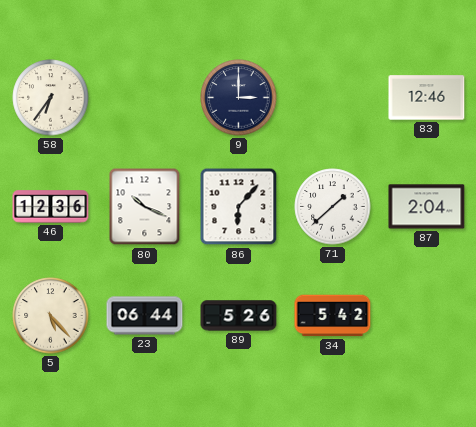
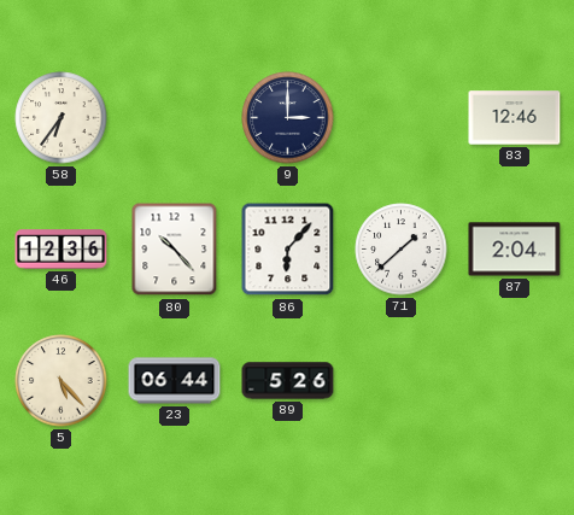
80: 10:19 -> 10:23
34: 5:42 -> none
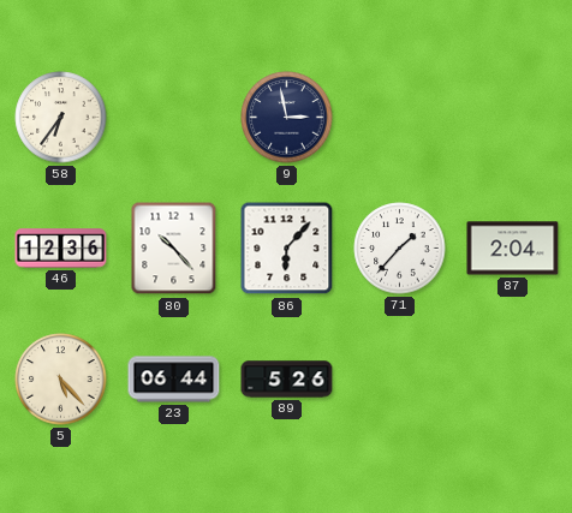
9: 3:00 -> 2:58
83: 12:46 -> none
71: 1:38 -> 1:37
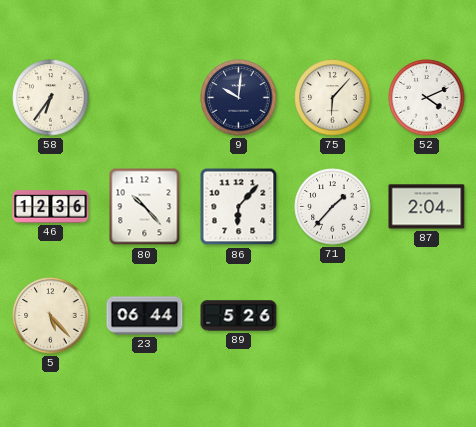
9: 2:58 -> 10:01
75: none -> 6:07
52: none -> 4:11
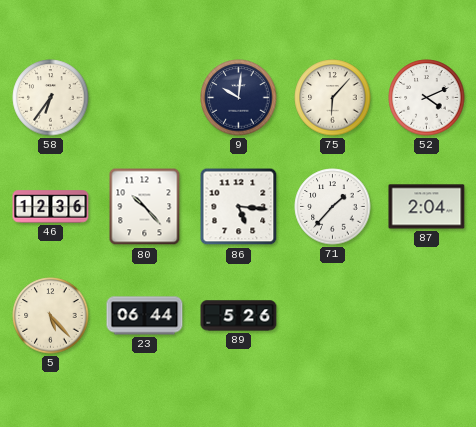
86: 6:07 -> 5:16
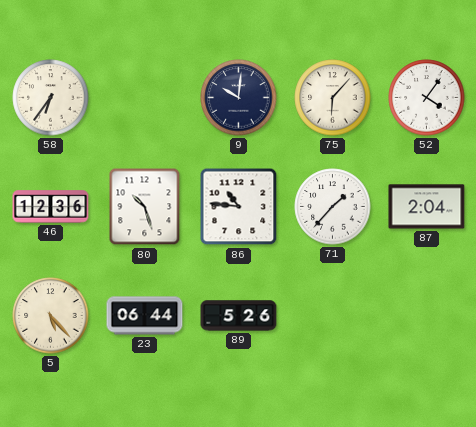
52: 4:11 -> 4:06
80: 10:23 -> 10:27
86: 5:16 -> 10:46
